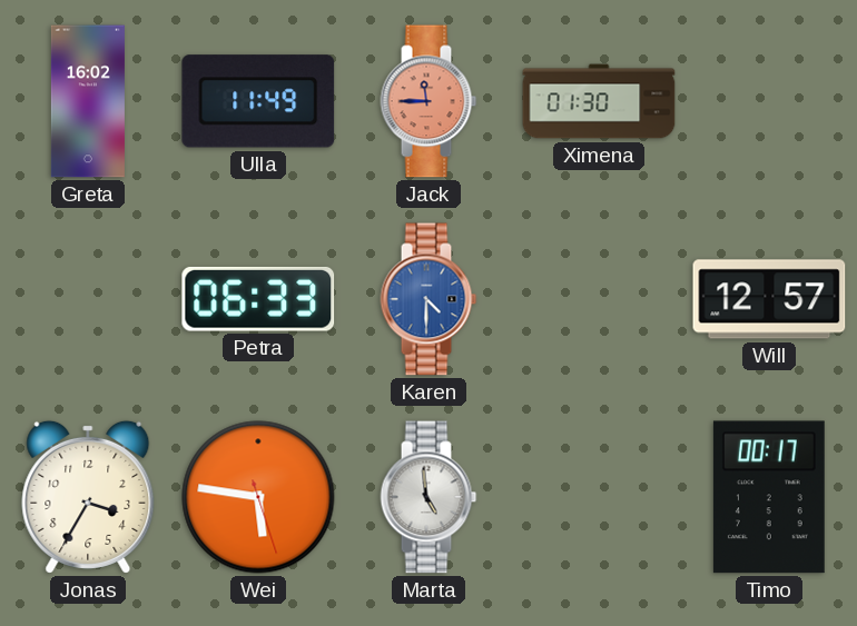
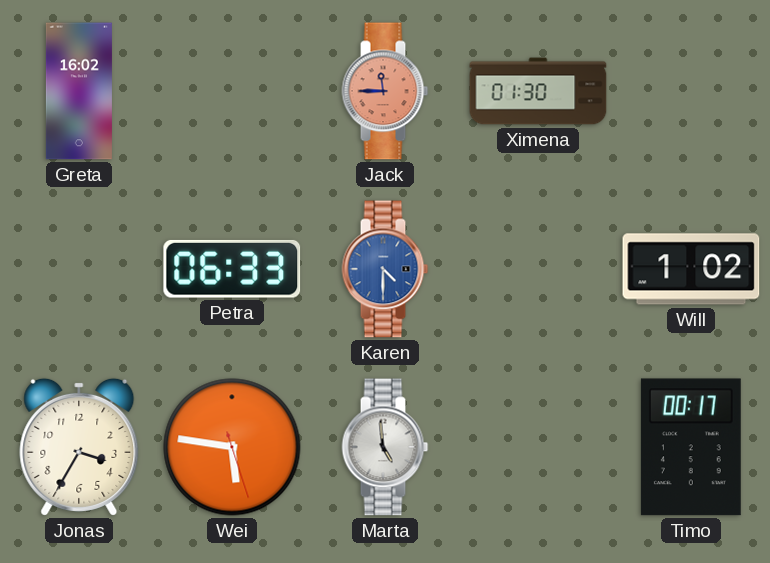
Ulla: 11:49 -> none
Will: 12:57 -> 1:02
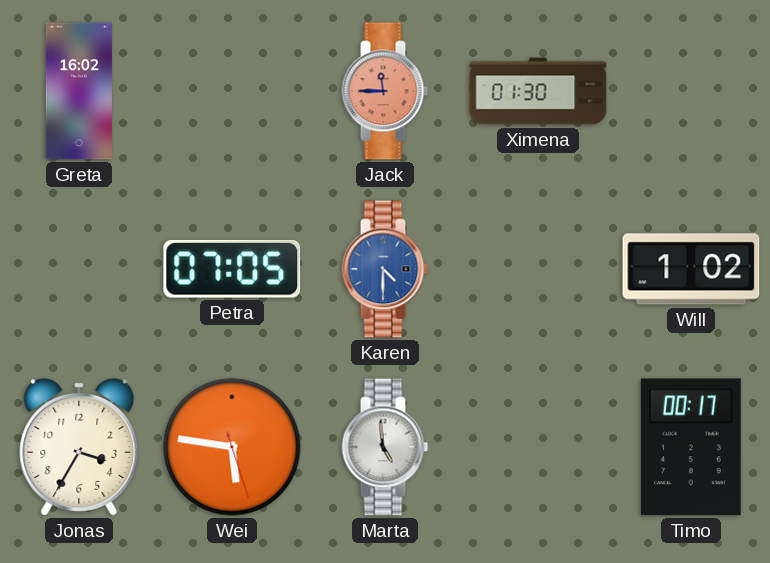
Petra: 06:33 -> 07:05
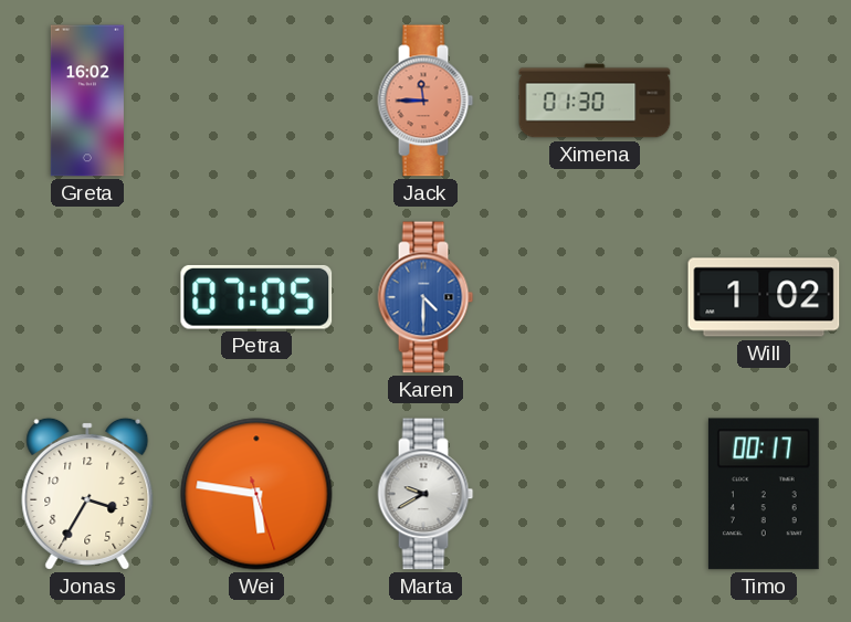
Marta: 4:59 -> 9:40
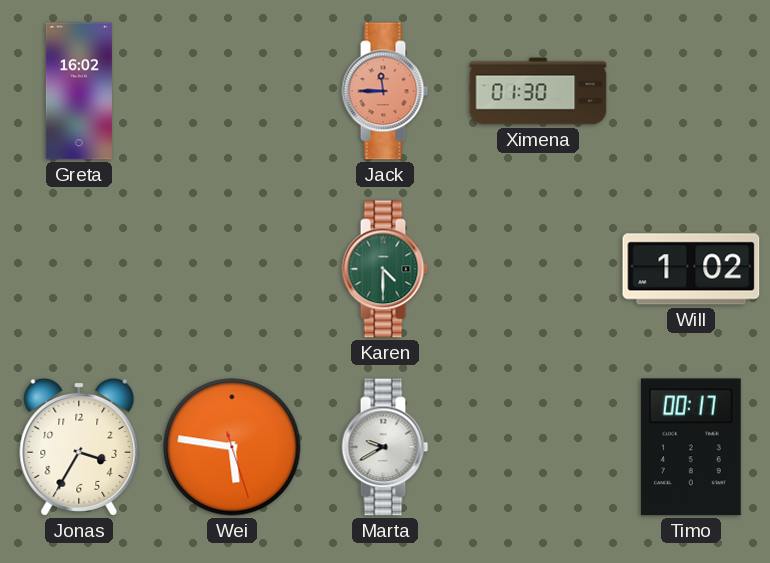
Petra: 07:05 -> none
Karen dial: blue -> green
